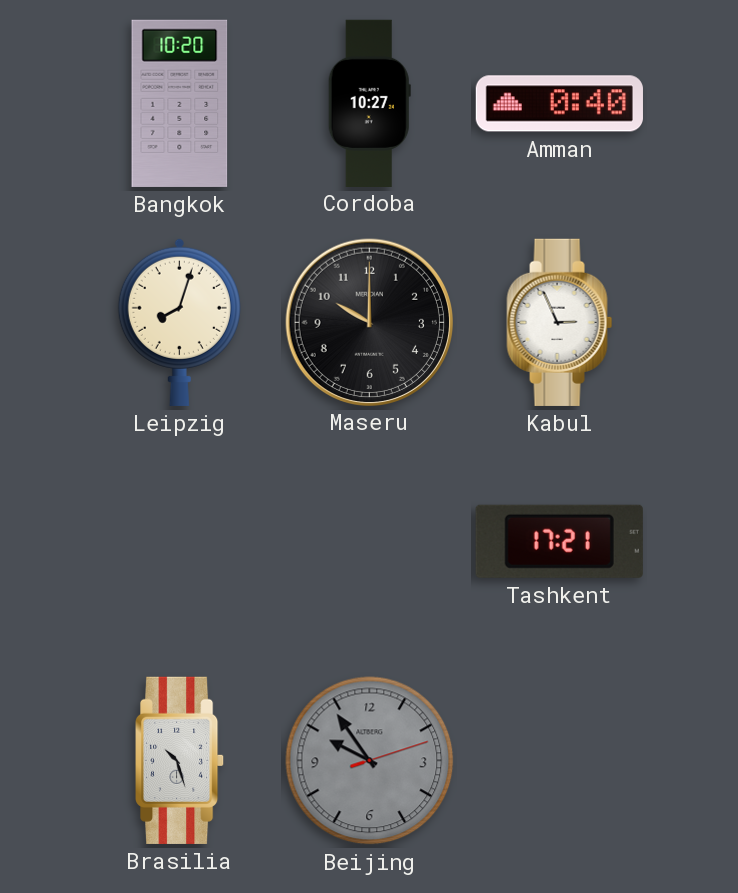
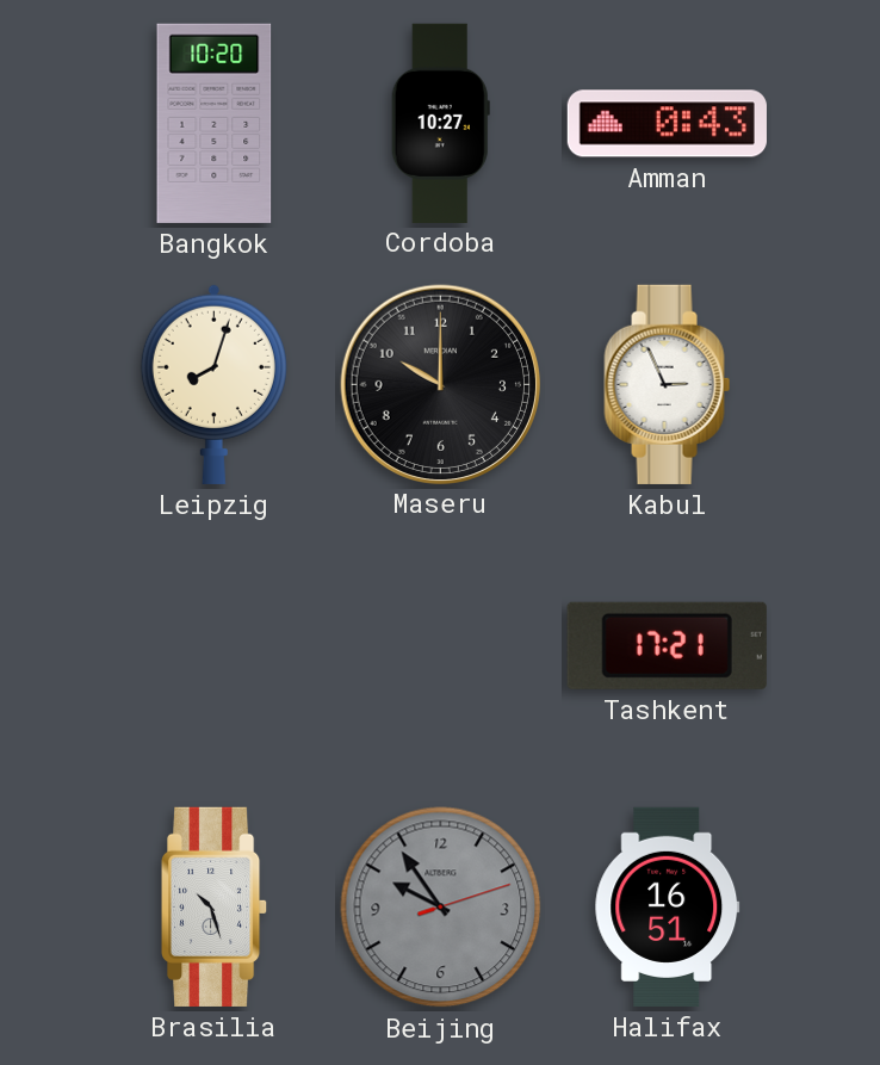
Amman: 0:40 -> 0:43
Halifax: none -> 16:51
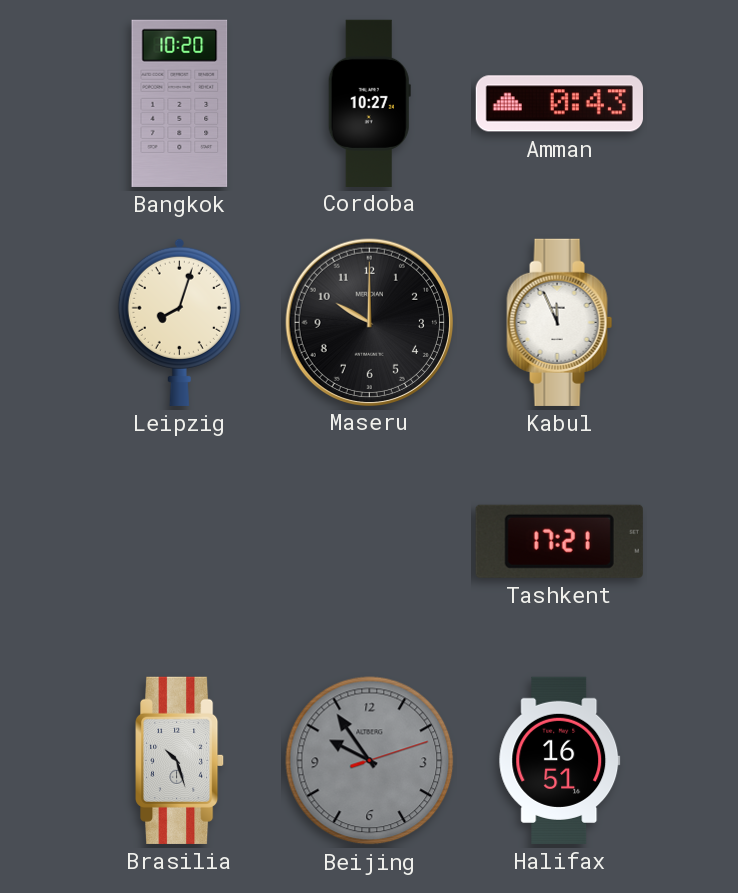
Kabul: 2:56 -> 11:56
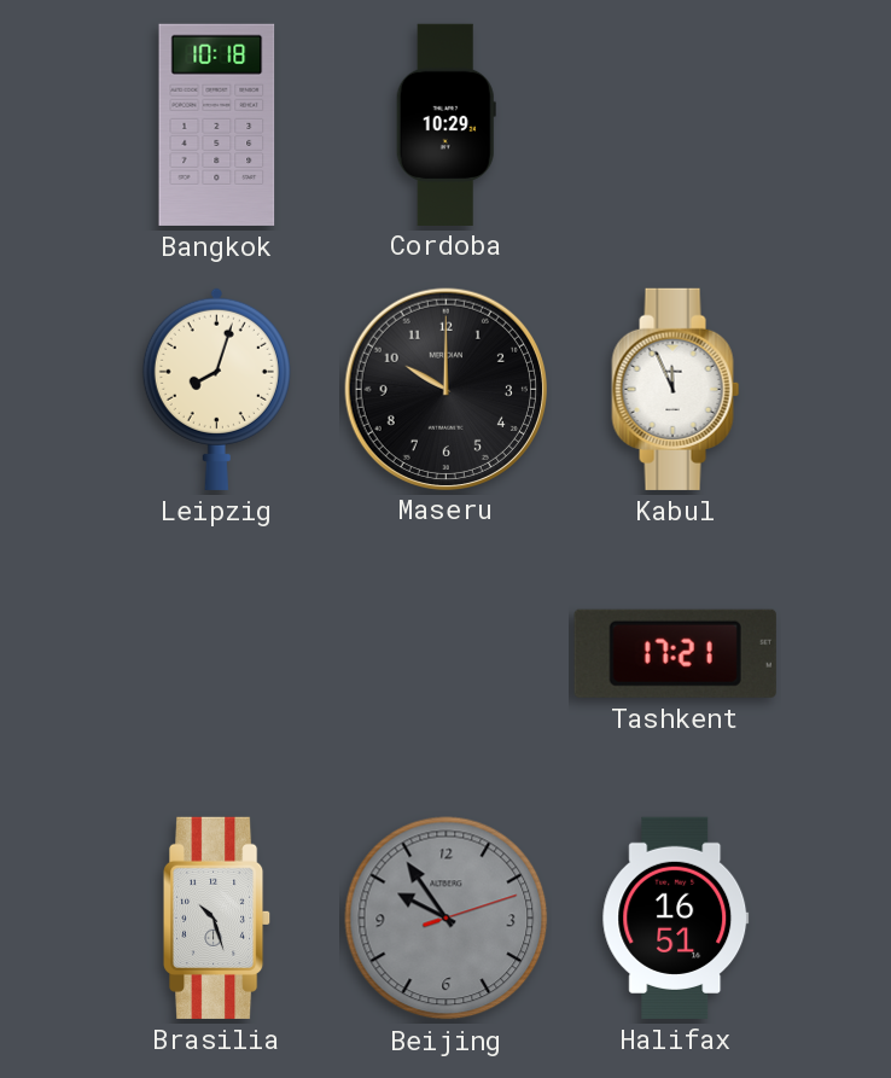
Bangkok: 10:20 -> 10:18
Cordoba: 10:27 -> 10:29
Amman: 0:43 -> none
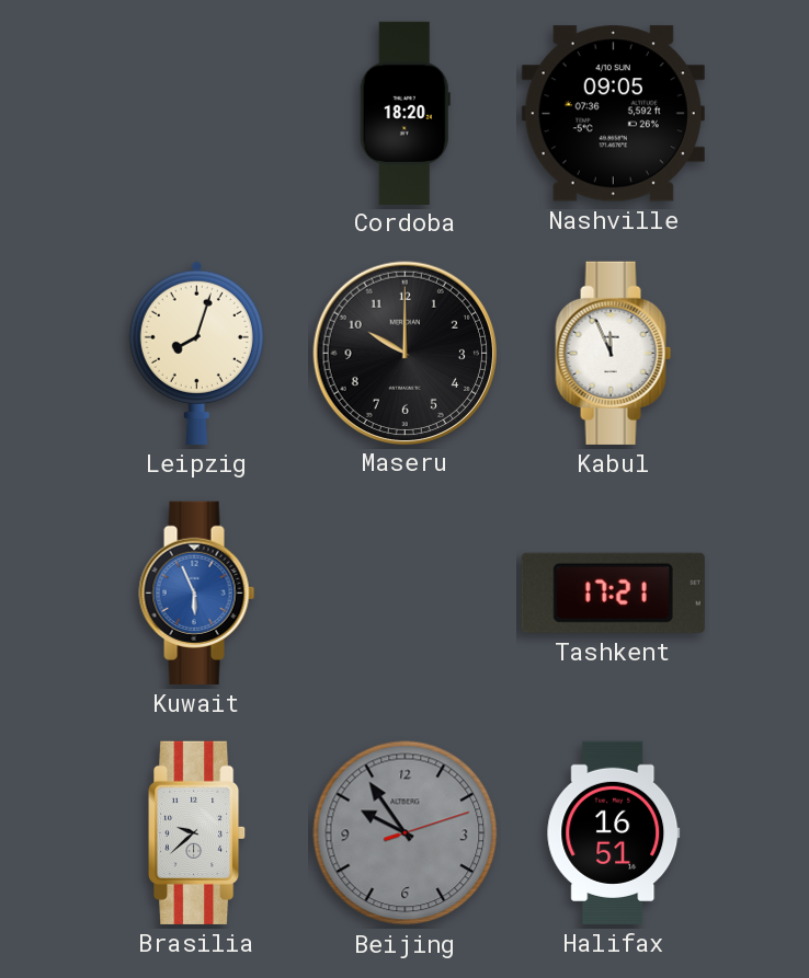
Bangkok: 10:18 -> none
Cordoba: 10:29 -> 18:20
Nashville: none -> 09:05
Kuwait: none -> 5:56
Brasilia: 10:27 -> 9:38
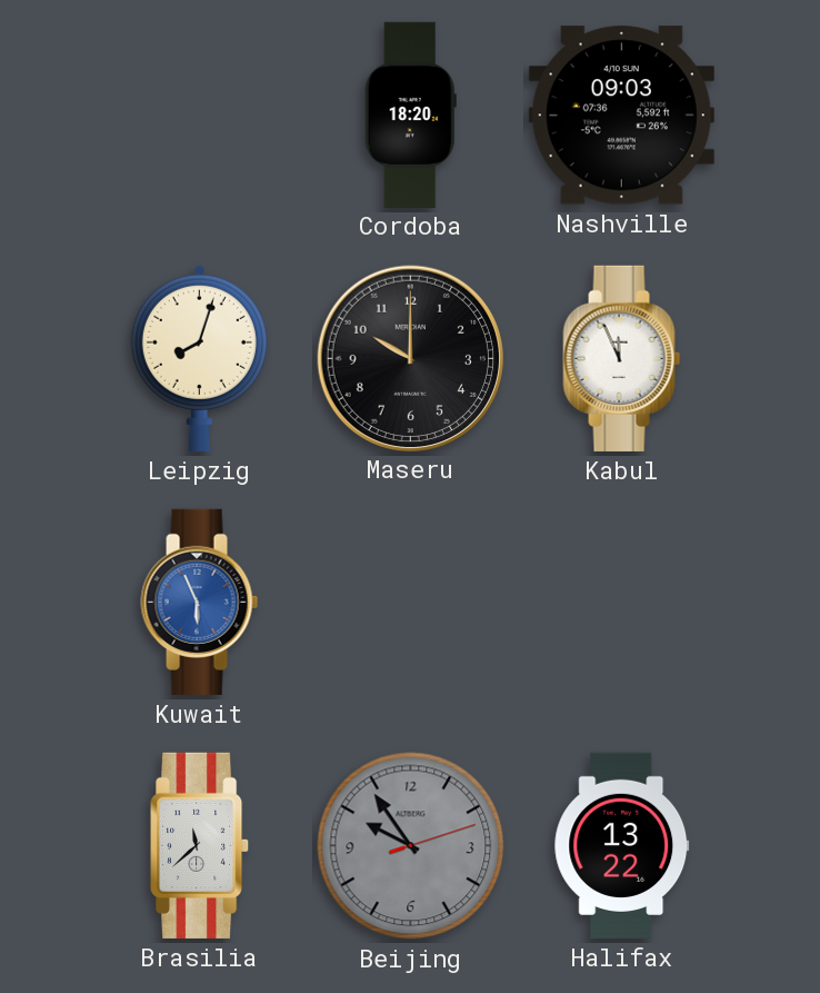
Nashville: 09:05 -> 09:03
Tashkent: 17:21 -> none
Brasilia: 9:38 -> 11:38
Halifax: 16:51 -> 13:22
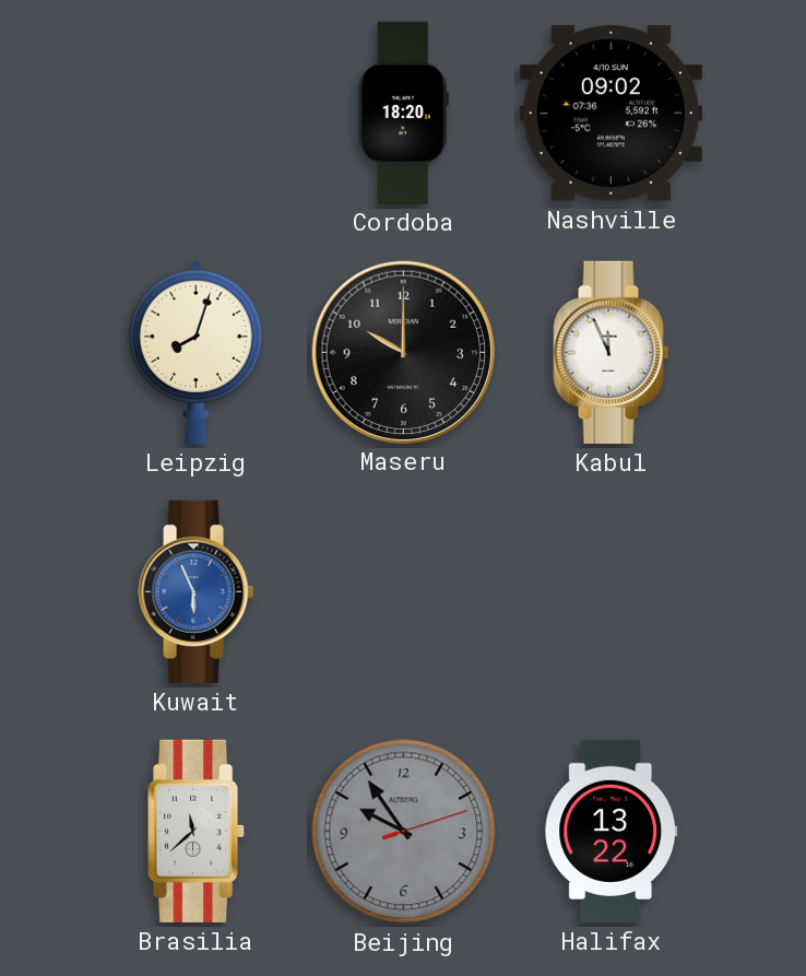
Nashville: 09:03 -> 09:02
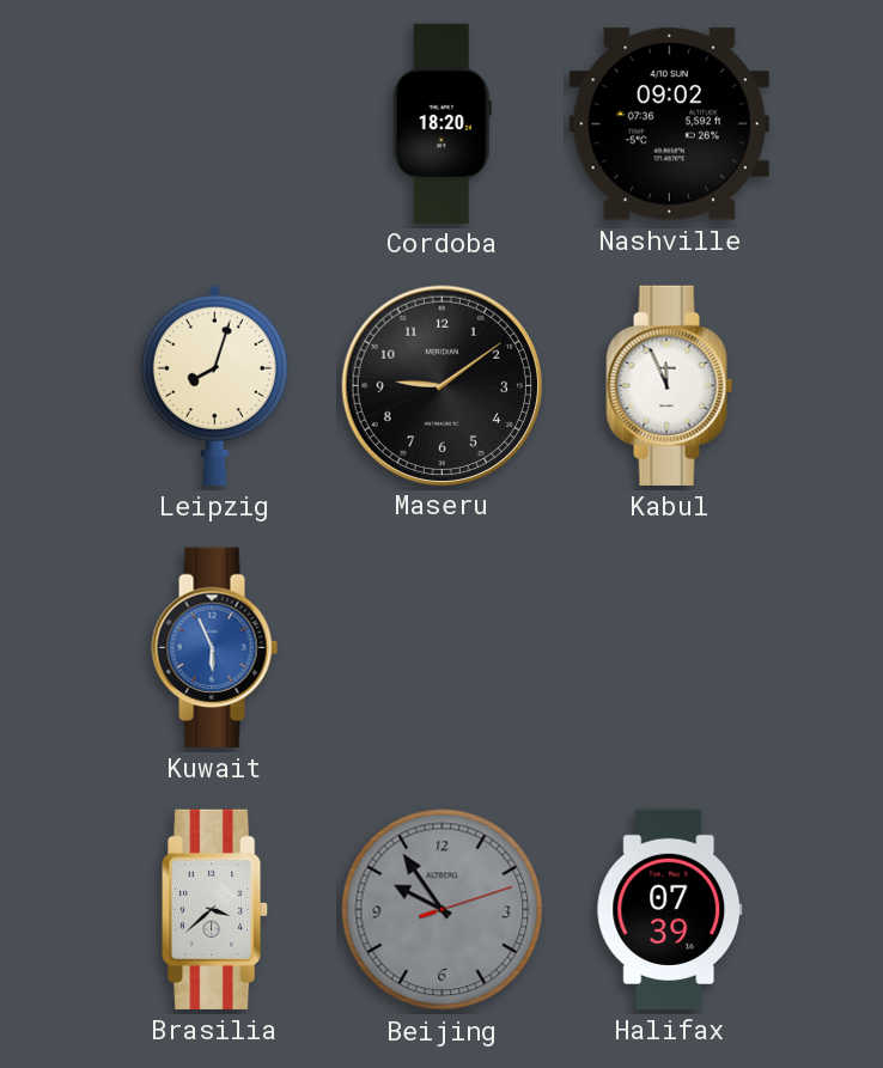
Maseru: 10:00 -> 9:09
Brasilia: 11:38 -> 3:38
Halifax: 13:22 -> 07:39
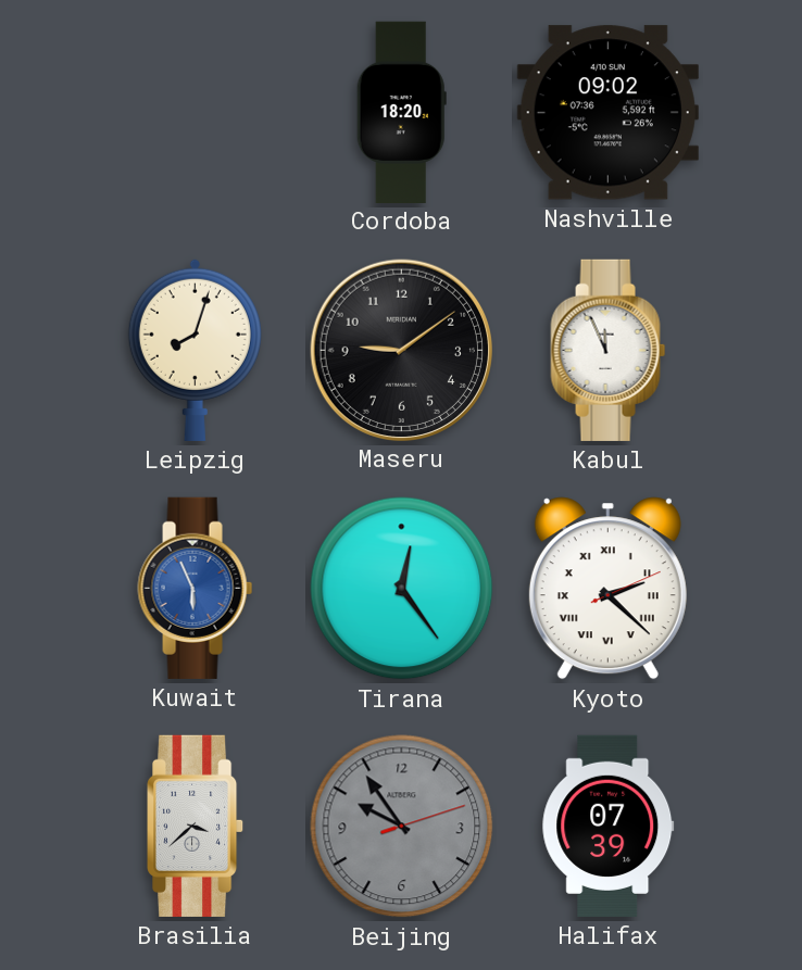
Tirana: none -> 12:24
Kyoto: none -> 2:22
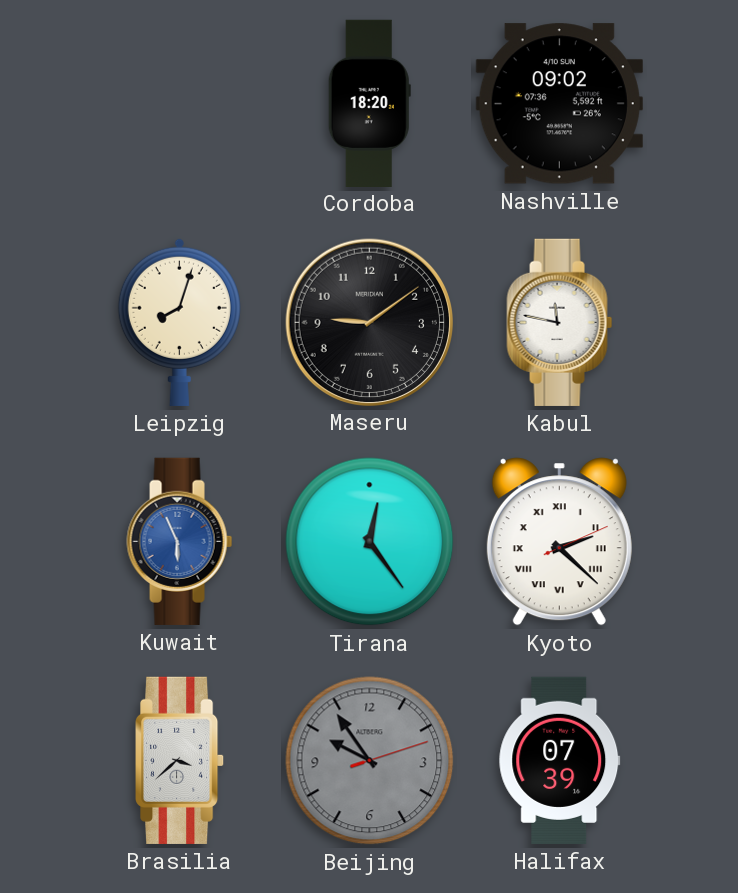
Kabul: 11:56 -> 11:47
